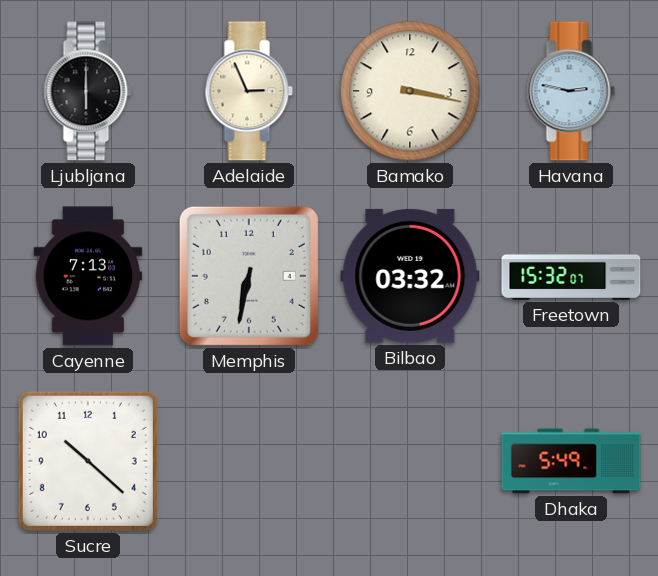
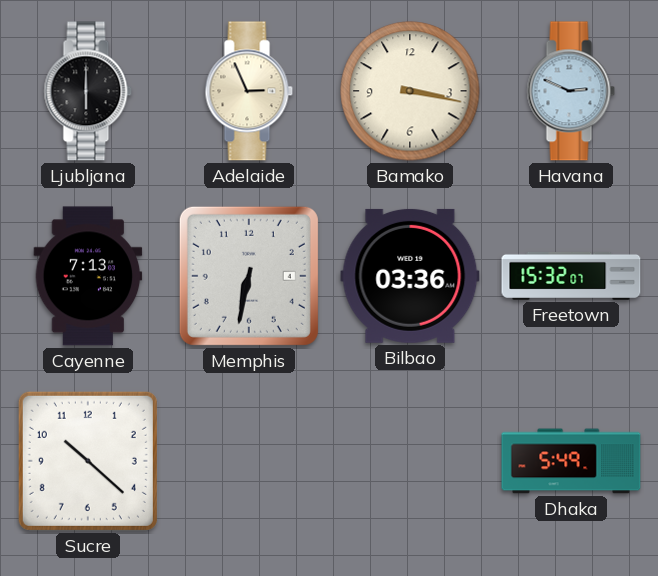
Havana: 2:47 -> 2:49
Bilbao: 03:32 -> 03:36
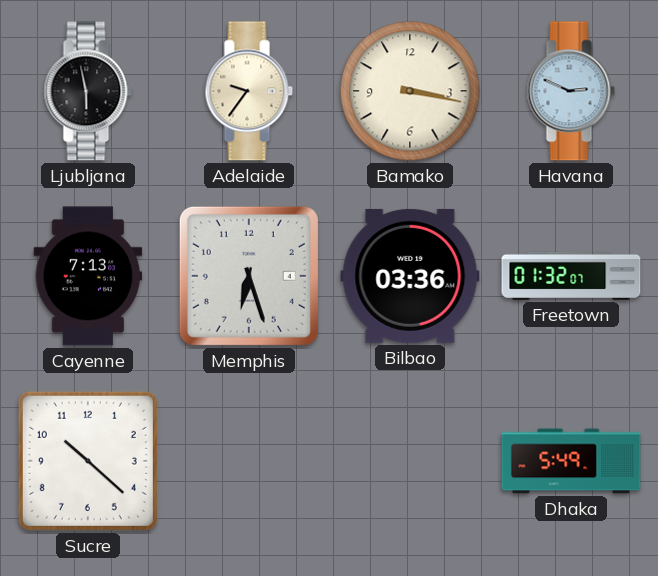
Ljubljana: 6:00 -> 5:58
Adelaide: 2:56 -> 9:36
Memphis: 6:32 -> 6:27
Freetown: 15:32 -> 01:32
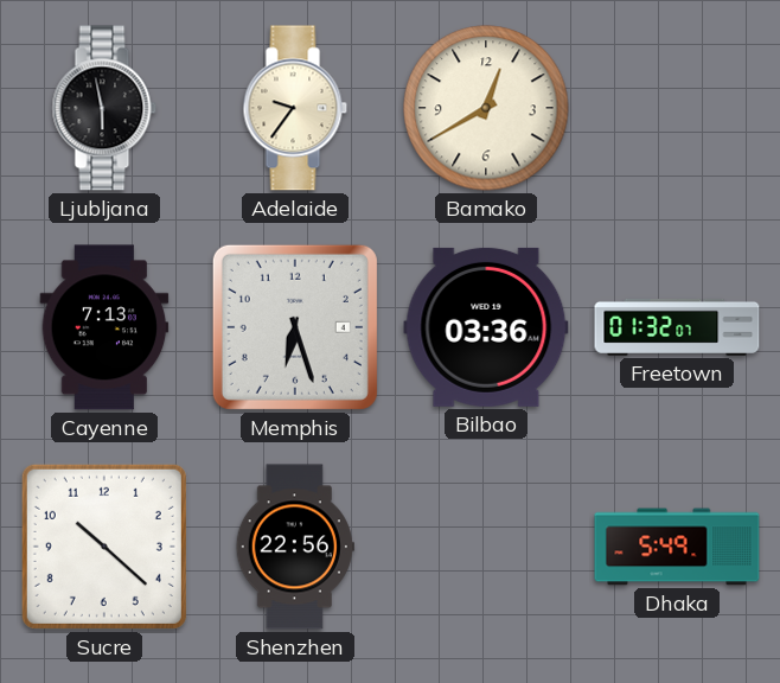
Bamako: 3:17 -> 12:40
Havana: 2:49 -> none
Shenzhen: none -> 22:56
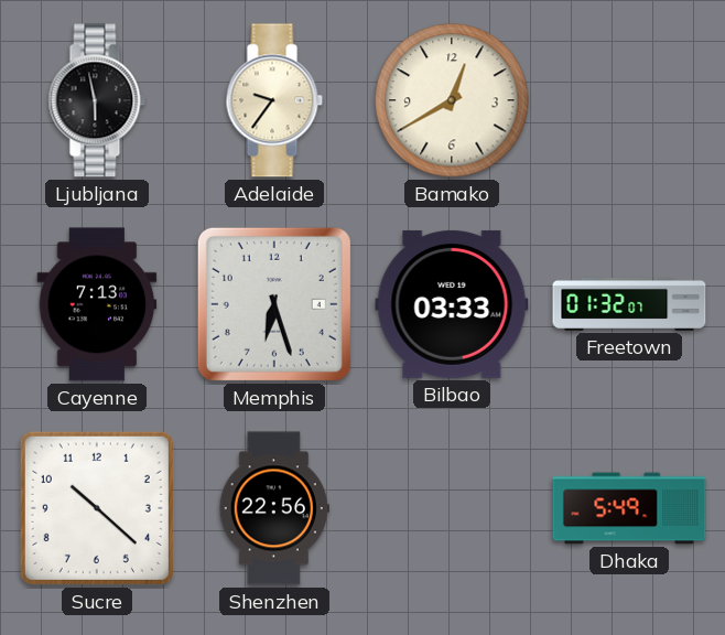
Bilbao: 03:36 -> 03:33
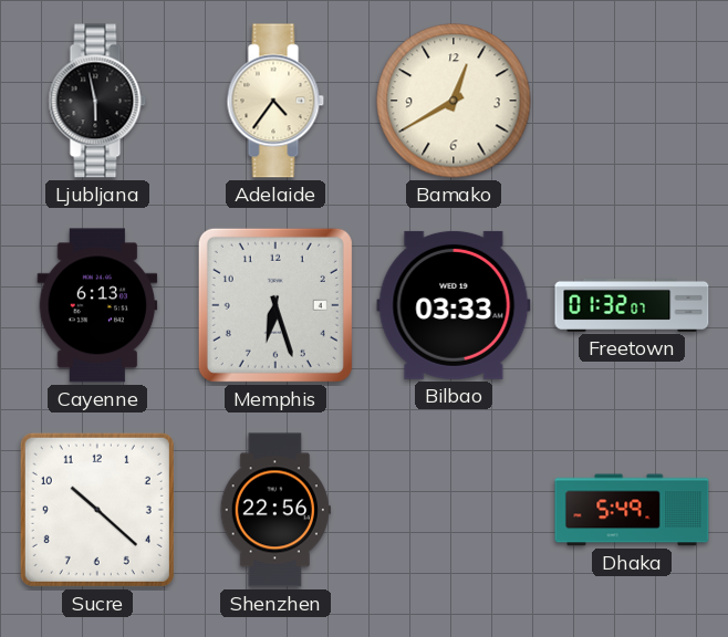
Adelaide: 9:36 -> 4:36
Cayenne: 7:13 -> 6:13
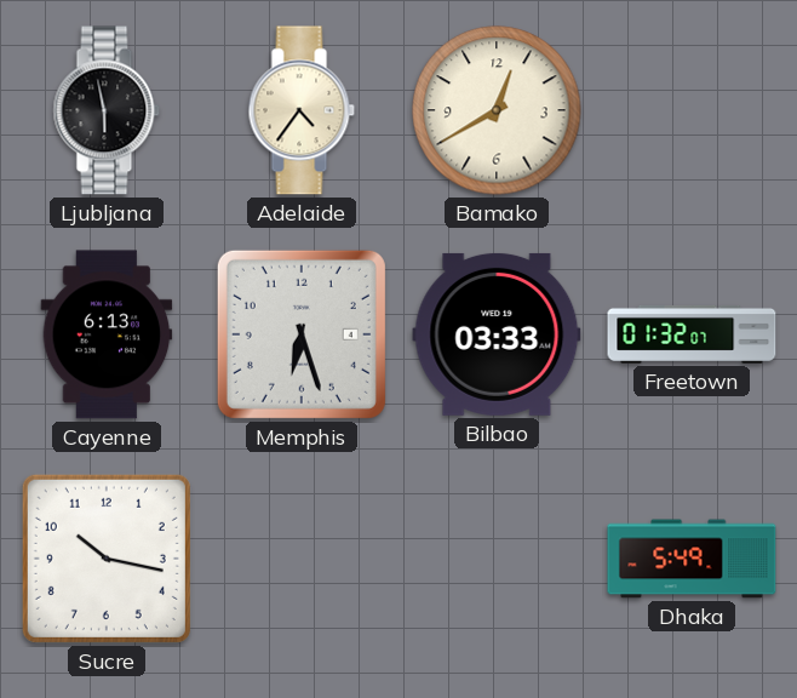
Sucre: 10:22 -> 10:17
Shenzhen: 22:56 -> none
